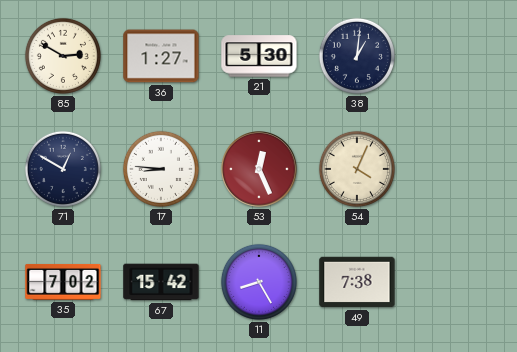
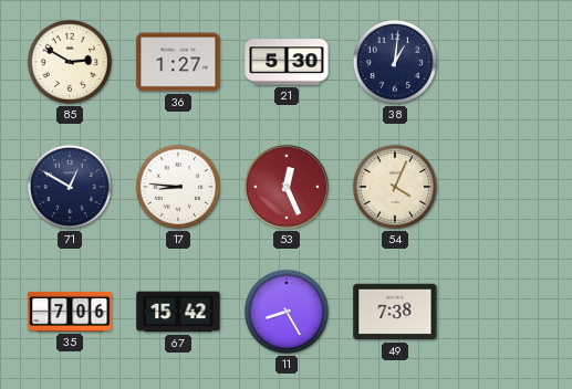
35: 7:02 -> 7:06
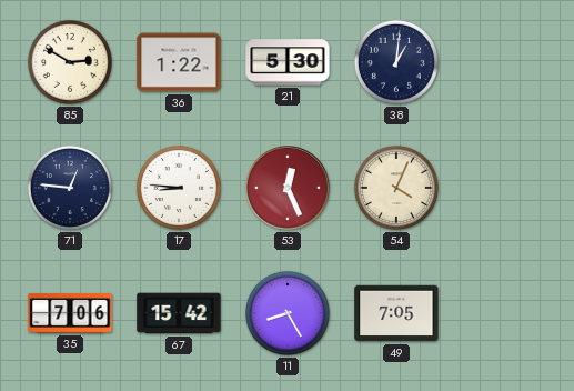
36: 1:27 -> 1:22
71: 12:50 -> 12:46
49: 7:38 -> 7:05
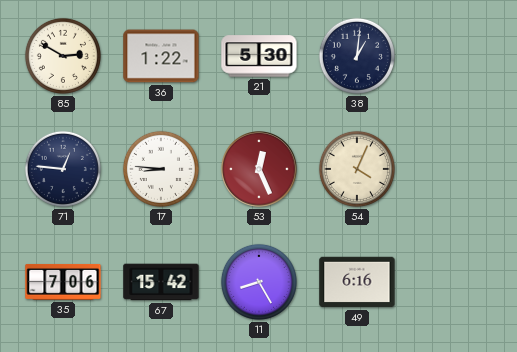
49: 7:05 -> 6:16
